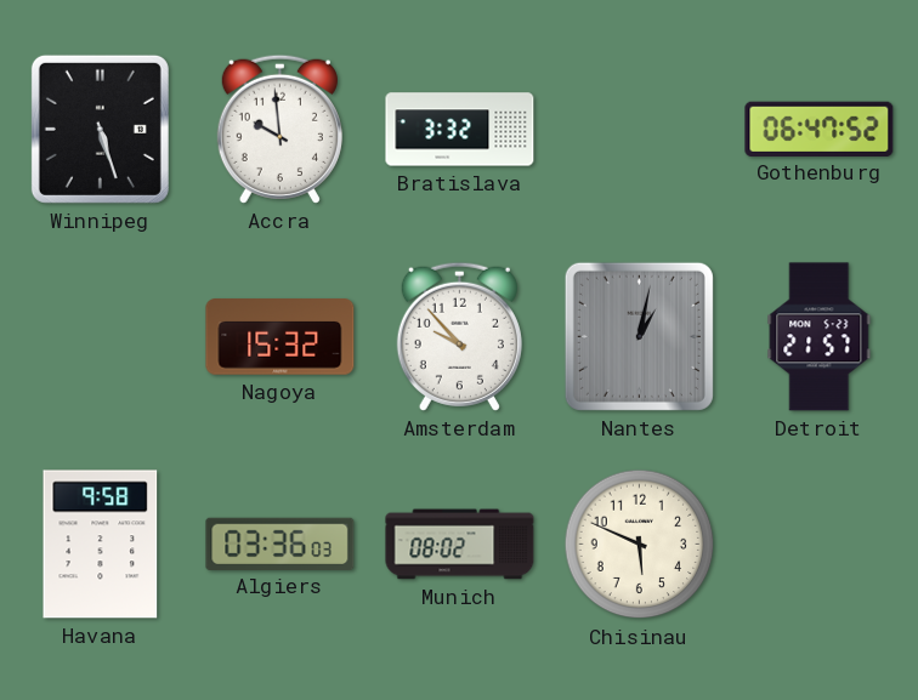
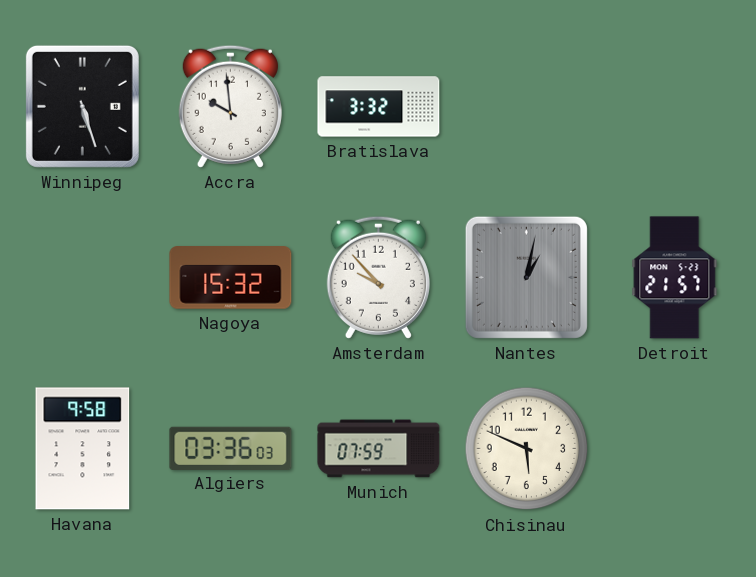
Gothenburg: 06:47 -> none
Munich: 08:02 -> 07:59
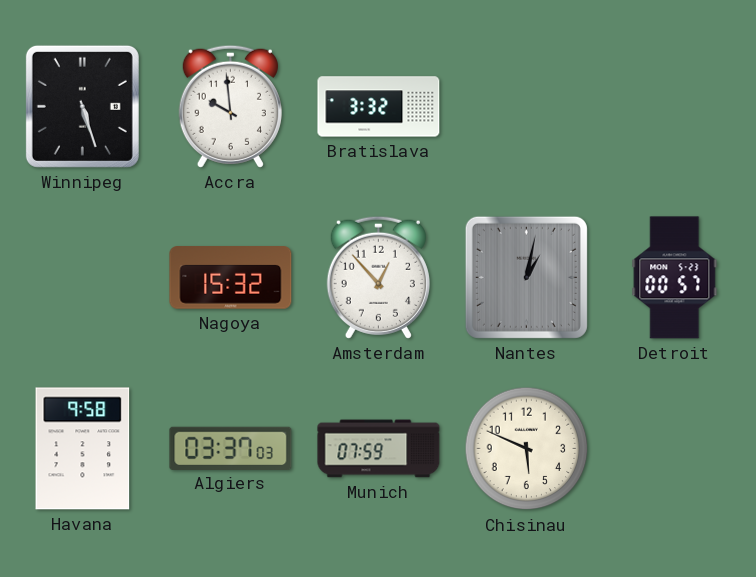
Amsterdam: 9:53 -> 12:53
Detroit: 21:57 -> 00:57
Algiers: 03:36 -> 03:37
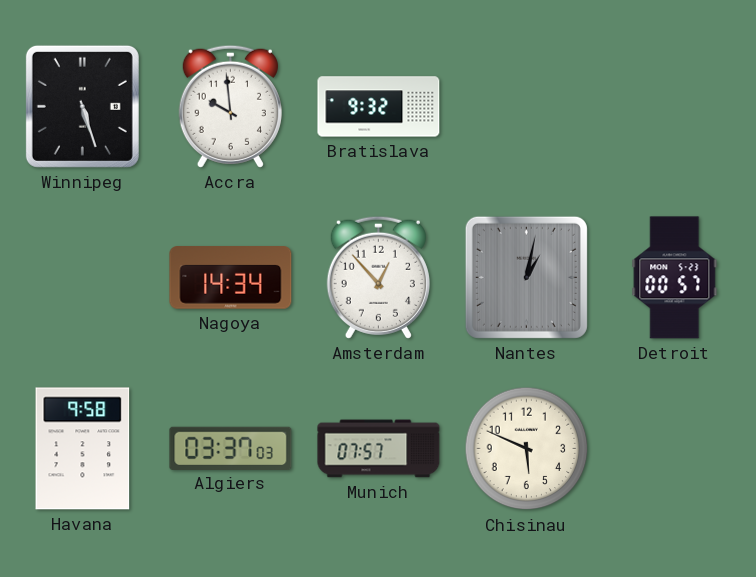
Bratislava: 3:32 -> 9:32
Nagoya: 15:32 -> 14:34
Munich: 07:59 -> 07:57
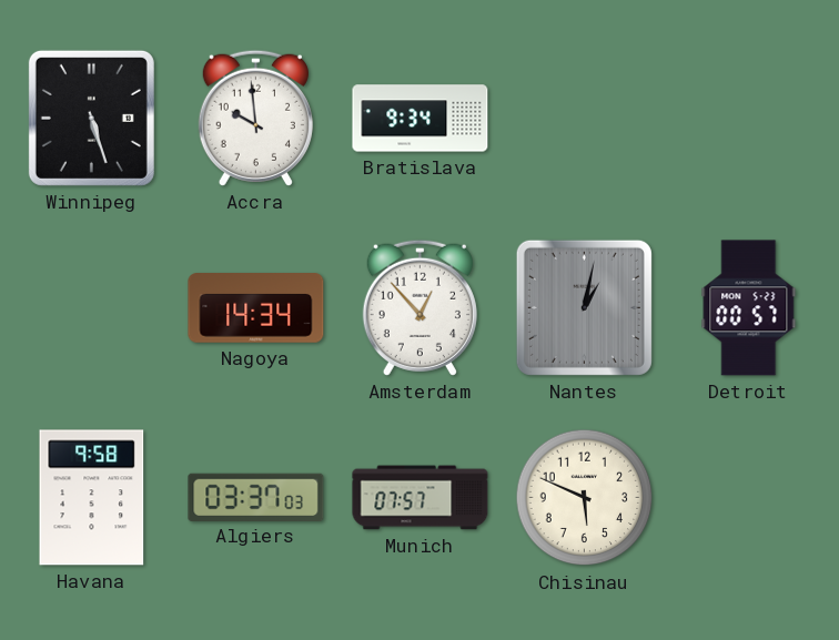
Bratislava: 9:32 -> 9:34
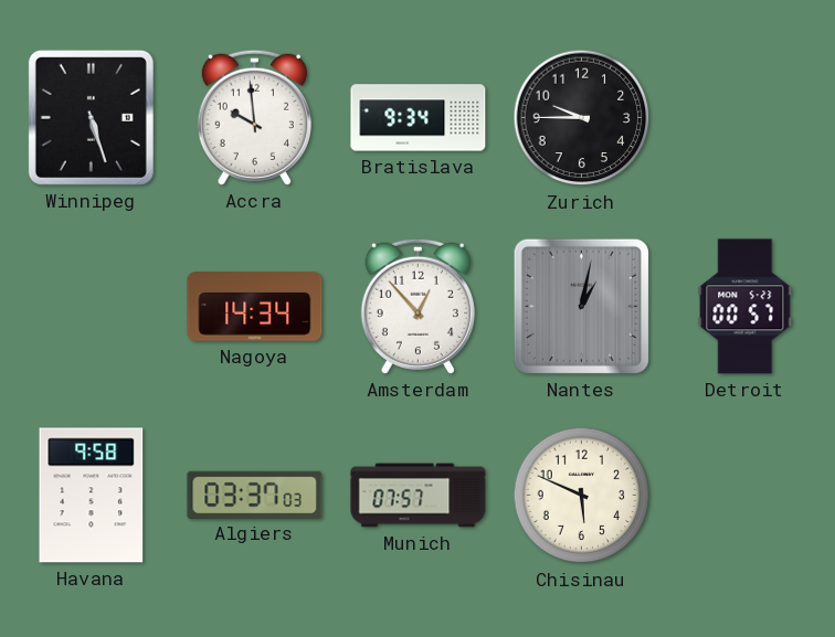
Zurich: none -> 9:45
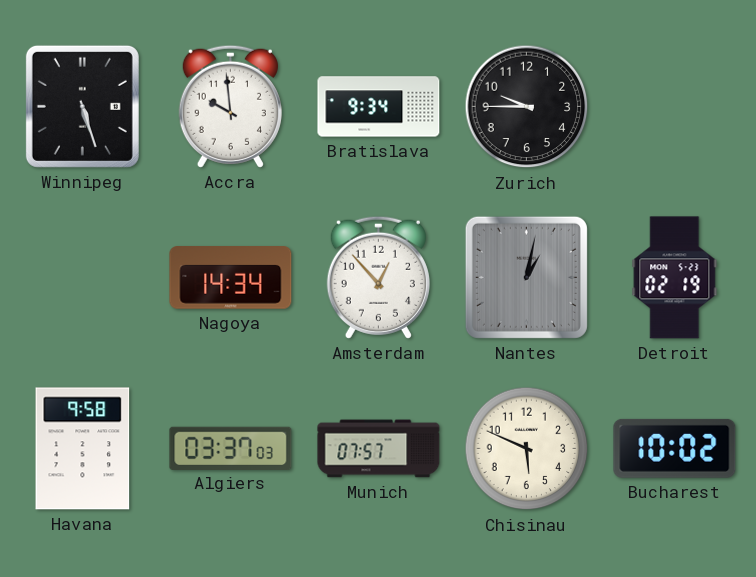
Detroit: 00:57 -> 02:19
Bucharest: none -> 10:02
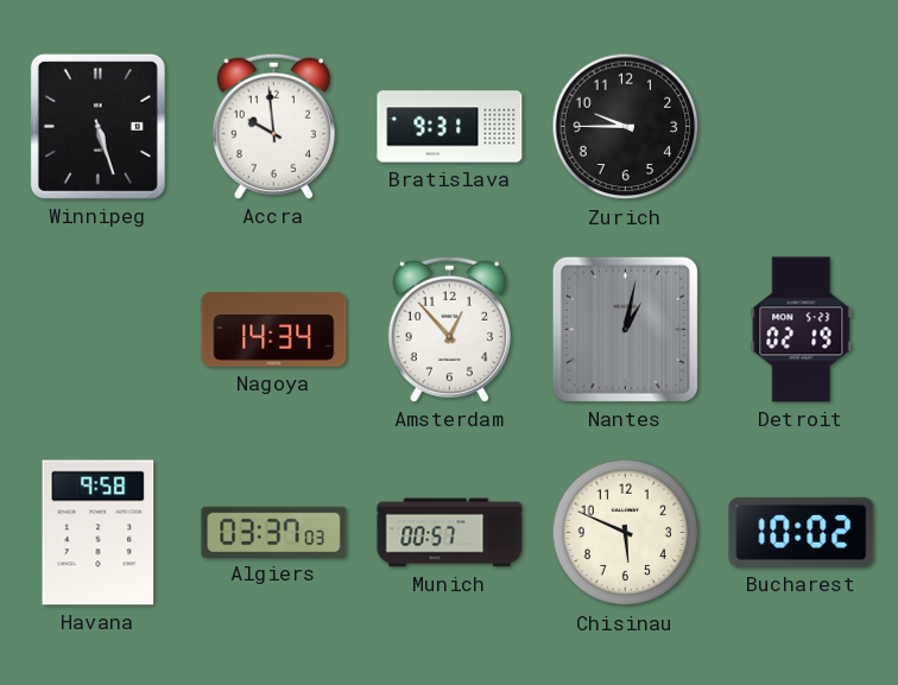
Bratislava: 9:34 -> 9:31
Munich: 07:57 -> 00:57
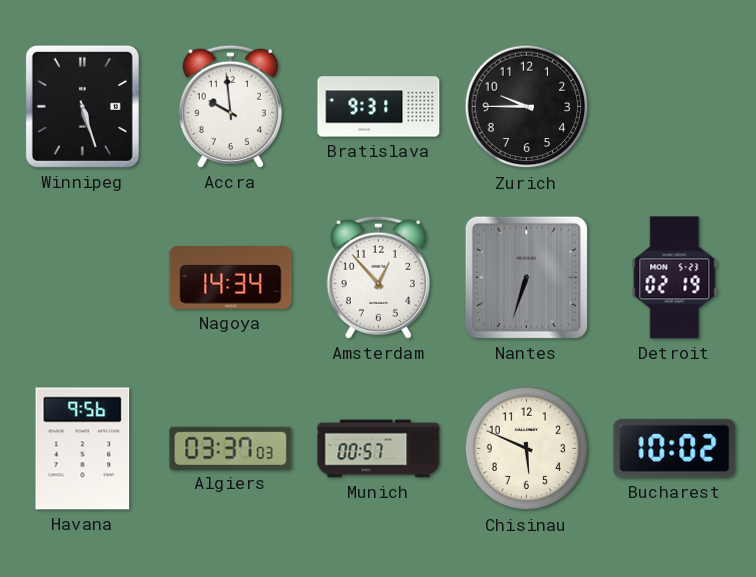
Nantes: 1:02 -> 6:33
Havana: 9:58 -> 9:56
